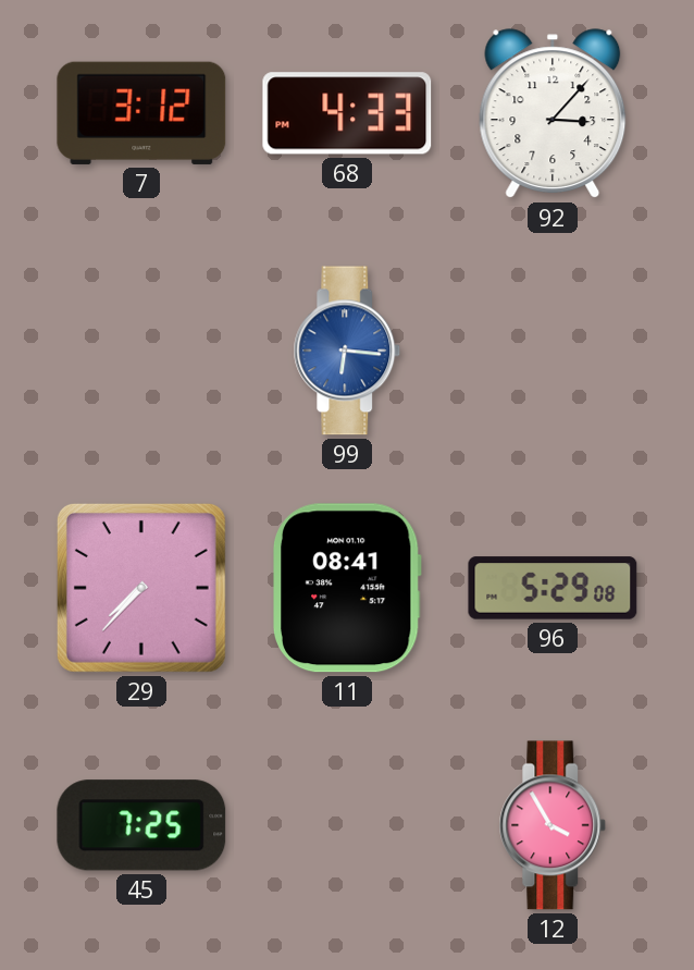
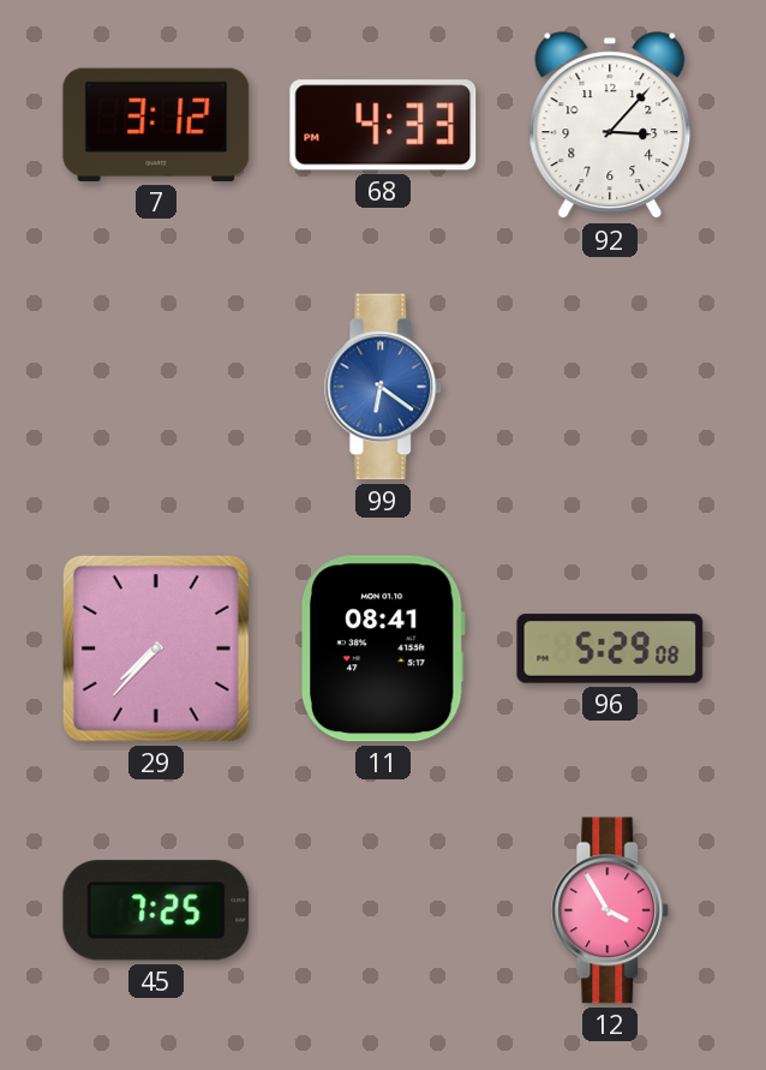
99: 6:16 -> 6:21
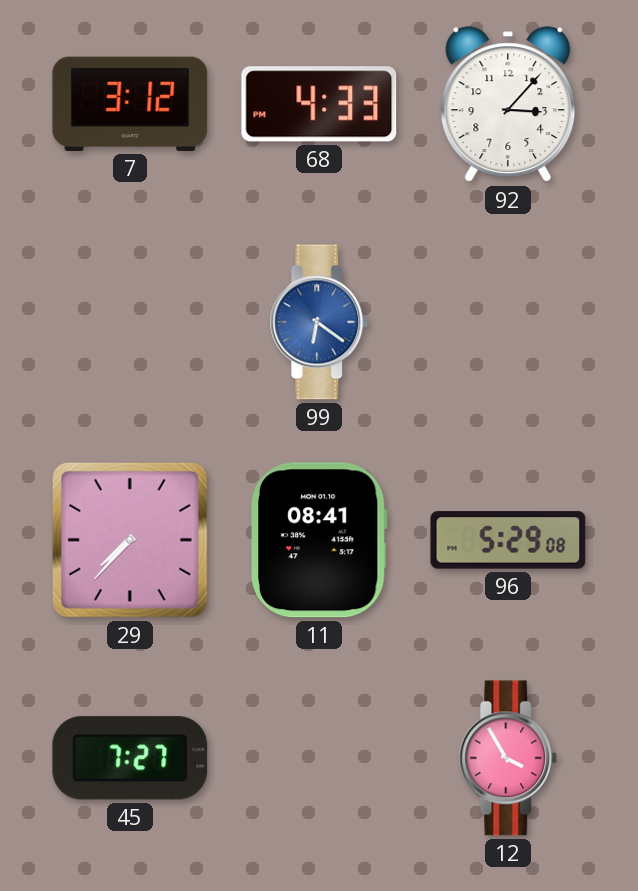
45: 7:25 -> 7:27
